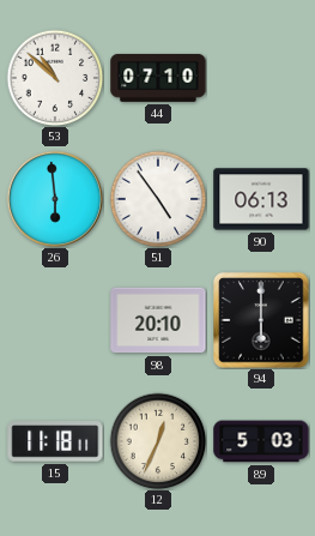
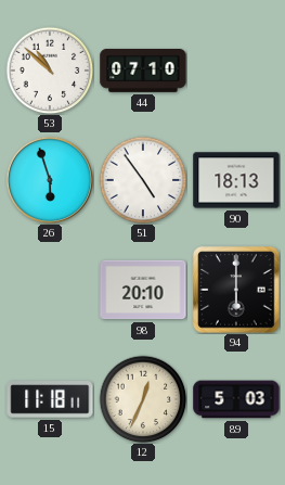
26: 5:59 -> 5:57
90: 06:13 -> 18:13
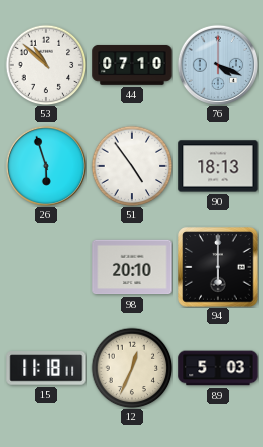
76: none -> 4:19
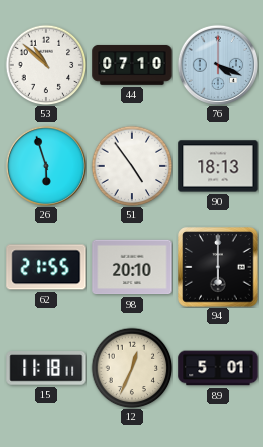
62: none -> 21:55
89: 5:03 -> 5:01
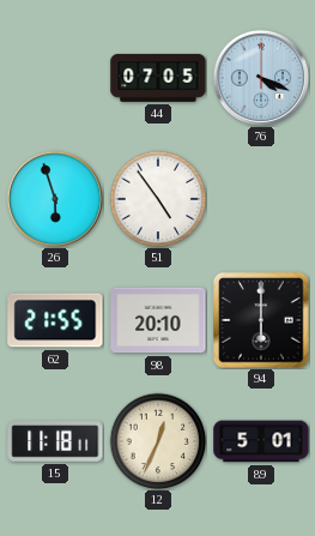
53: 10:52 -> none
44: 07:10 -> 07:05
90: 18:13 -> none
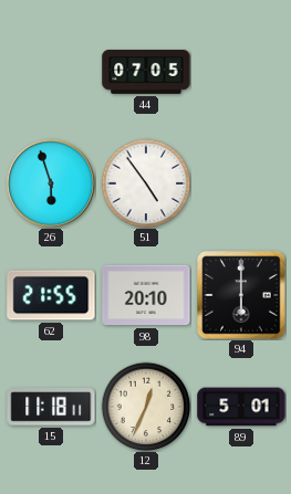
76: 4:19 -> none
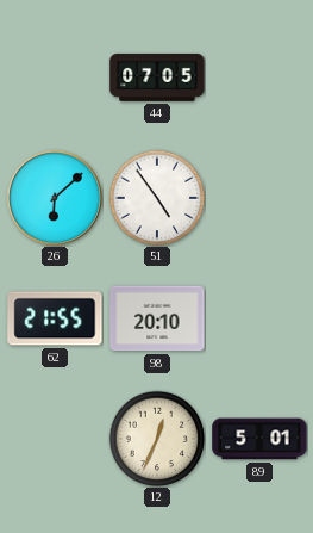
26: 5:57 -> 6:08
94: 6:00 -> none
15: 11:18 -> none
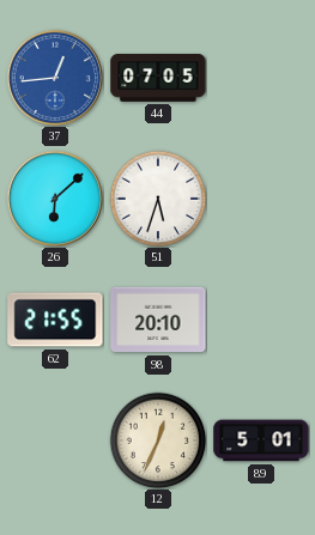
37: none -> 12:44
51: 4:54 -> 5:33
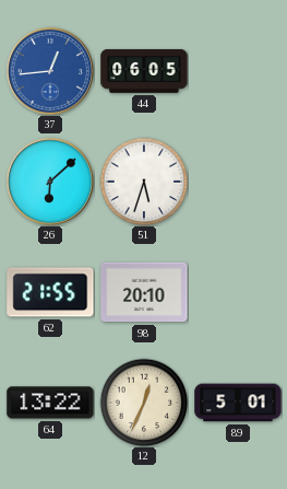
44: 07:05 -> 06:05
64: none -> 13:22
